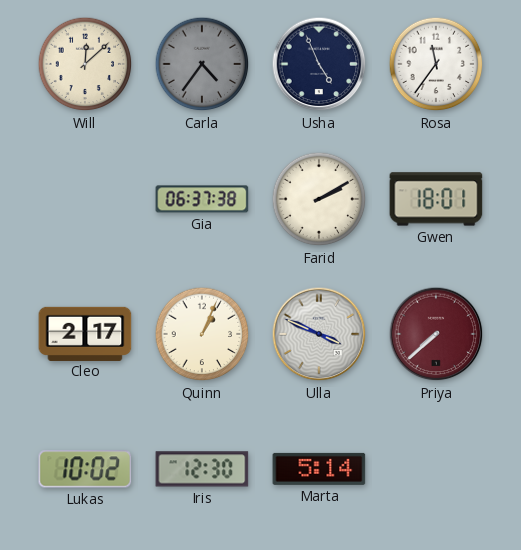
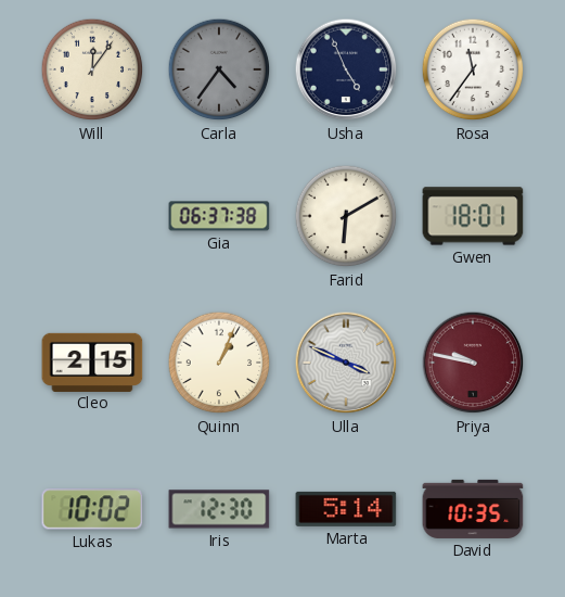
Will: 12:08 -> 12:06
Farid: 2:10 -> 6:10
Cleo: 2:17 -> 2:15
Priya: 7:38 -> 9:47
David: none -> 10:35
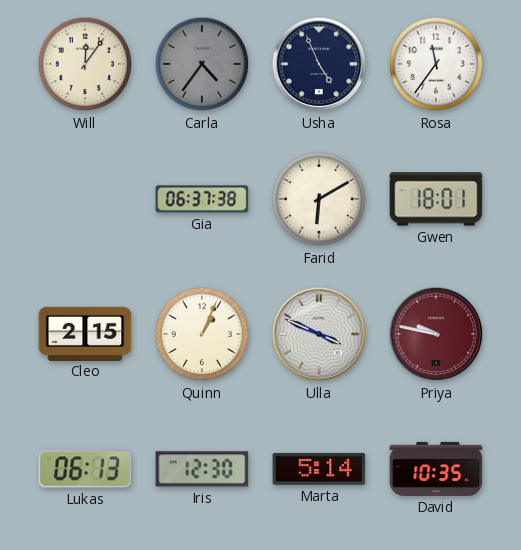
Lukas: 10:02 -> 06:13
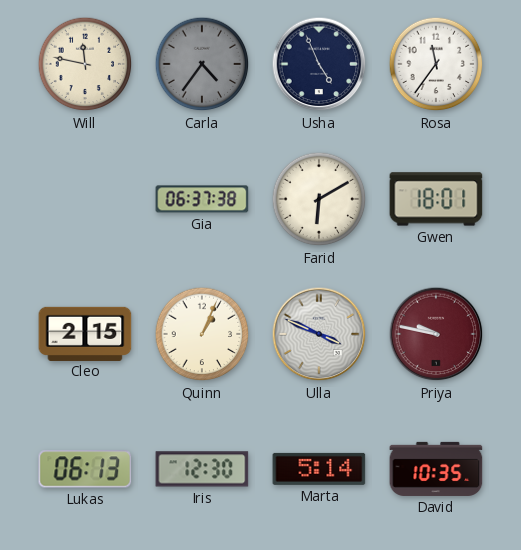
Will: 12:06 -> 11:47
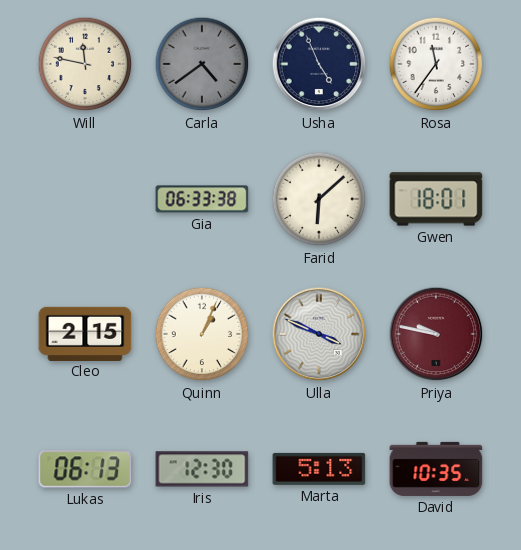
Carla: 4:36 -> 4:39
Gia: 06:37 -> 06:33
Farid: 6:10 -> 6:08
Marta: 5:14 -> 5:13
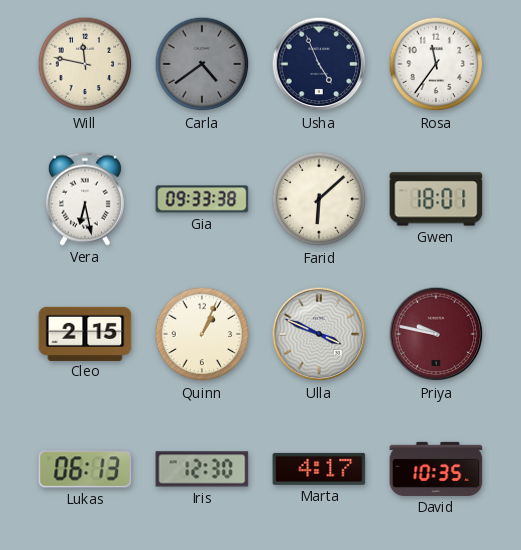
Vera: none -> 6:28
Gia: 06:33 -> 09:33
Marta: 5:13 -> 4:17
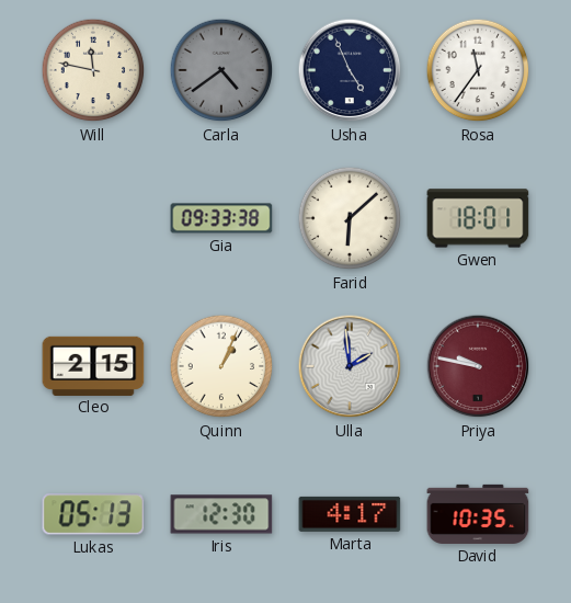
Vera: 6:28 -> none
Ulla: 3:49 -> 1:59
Lukas: 06:13 -> 05:13
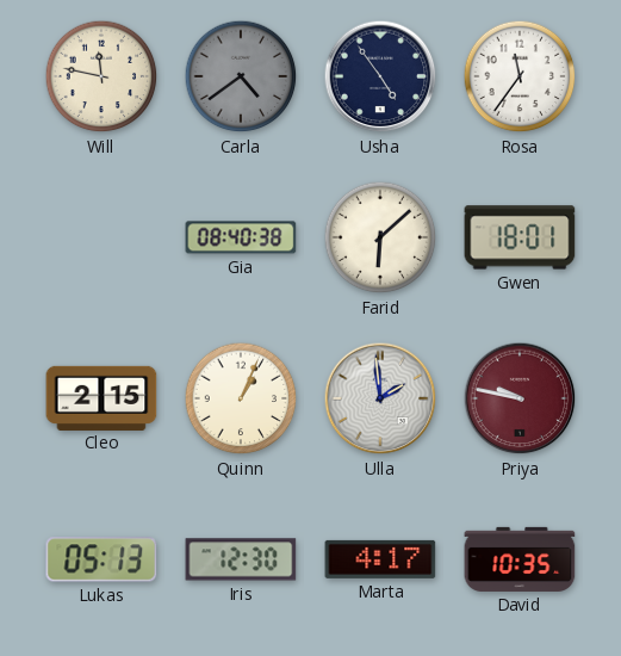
Usha: 4:56 -> 4:54
Gia: 09:33 -> 08:40
